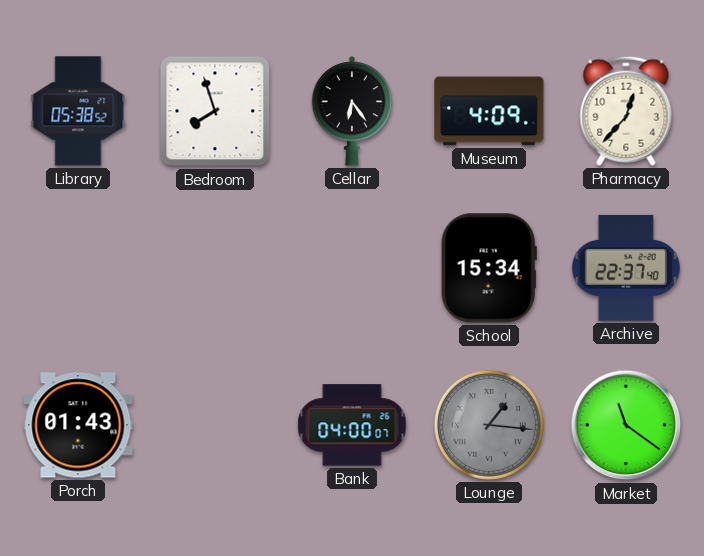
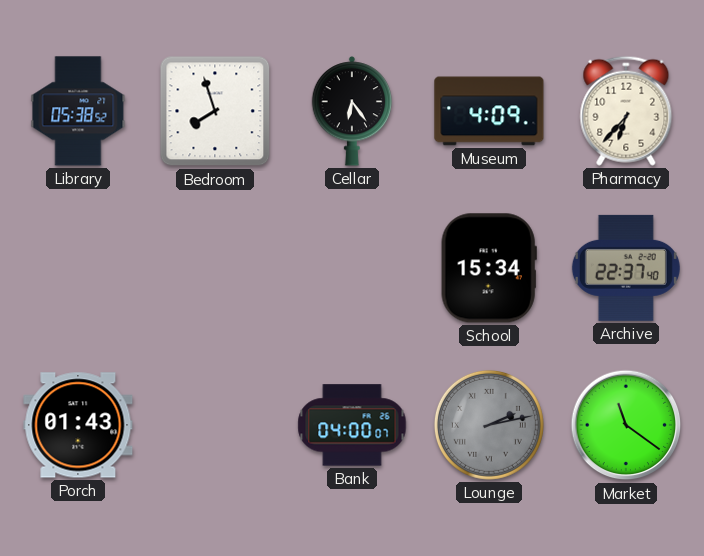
Pharmacy: 12:37 -> 6:37
Lounge: 1:16 -> 2:13
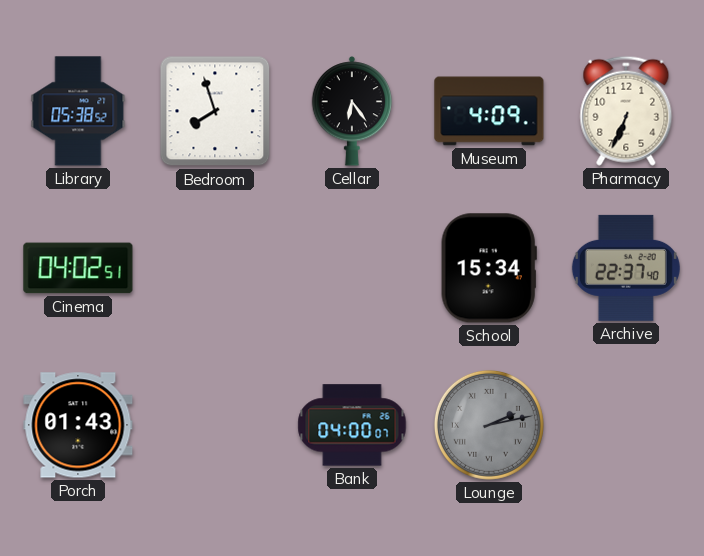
Pharmacy: 6:37 -> 6:34
Cinema: none -> 04:02
Market: 11:21 -> none
